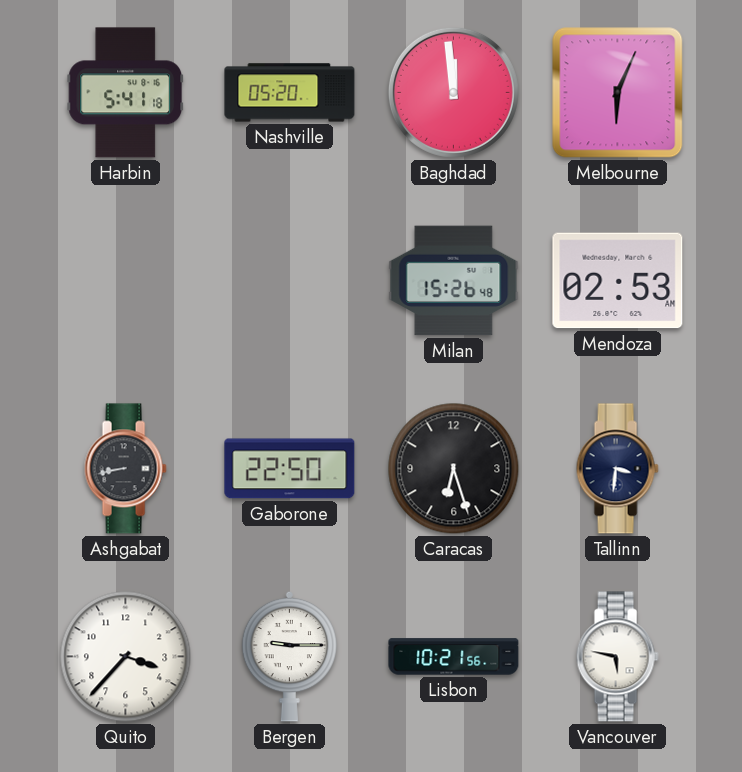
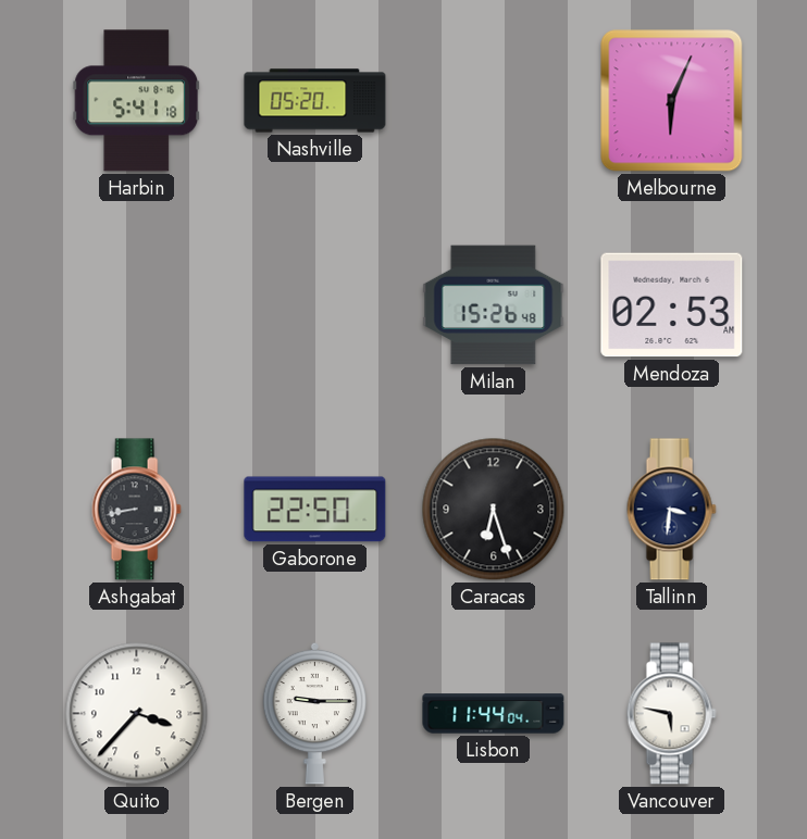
Baghdad: 11:59 -> none
Lisbon: 10:21 -> 11:44
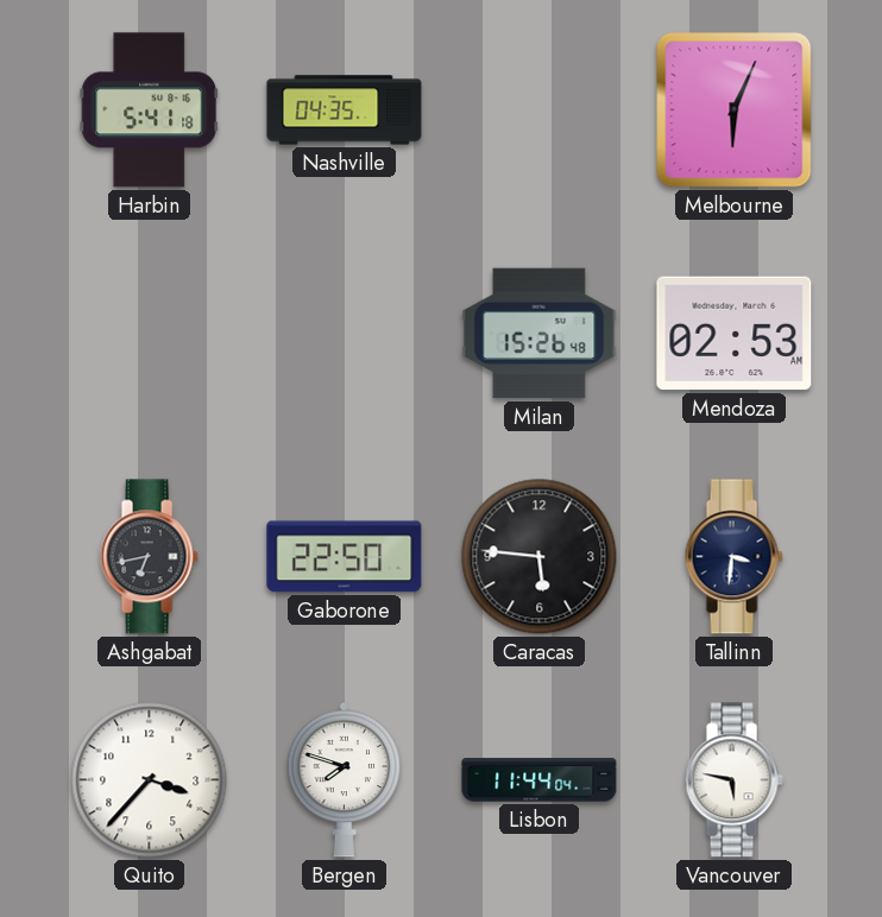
Nashville: 05:20 -> 04:35
Ashgabat: 8:43 -> 6:43
Caracas: 6:27 -> 5:46
Bergen: 9:15 -> 7:48
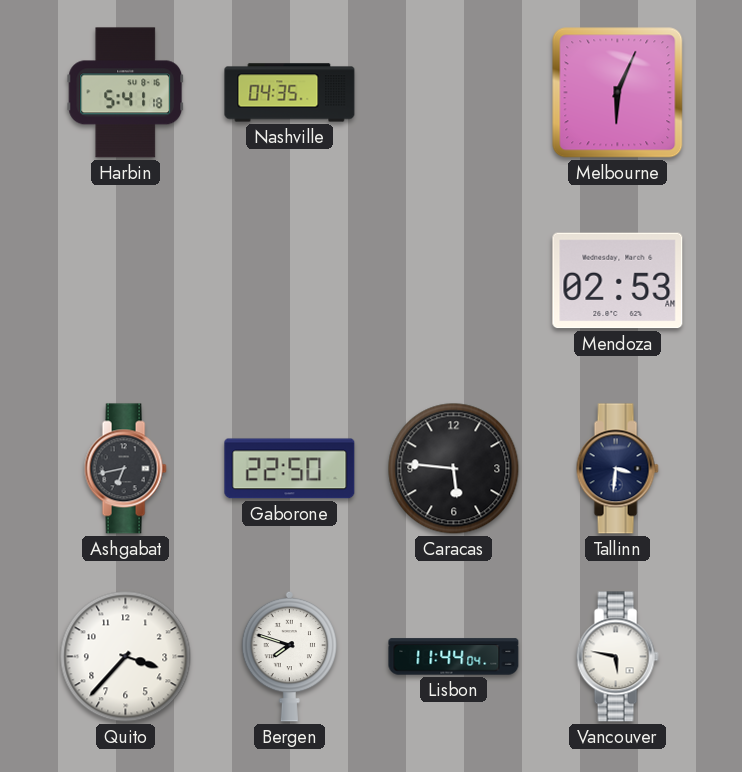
Milan: 15:26 -> none
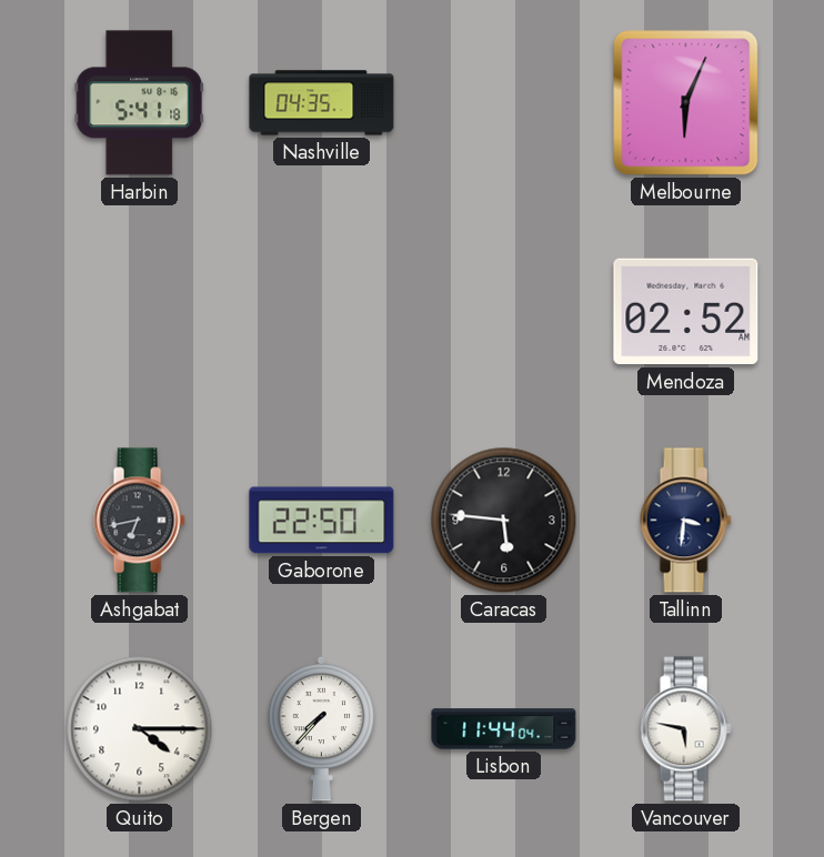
Mendoza: 02:53 -> 02:52
Quito: 3:37 -> 4:15
Bergen: 7:48 -> 7:37
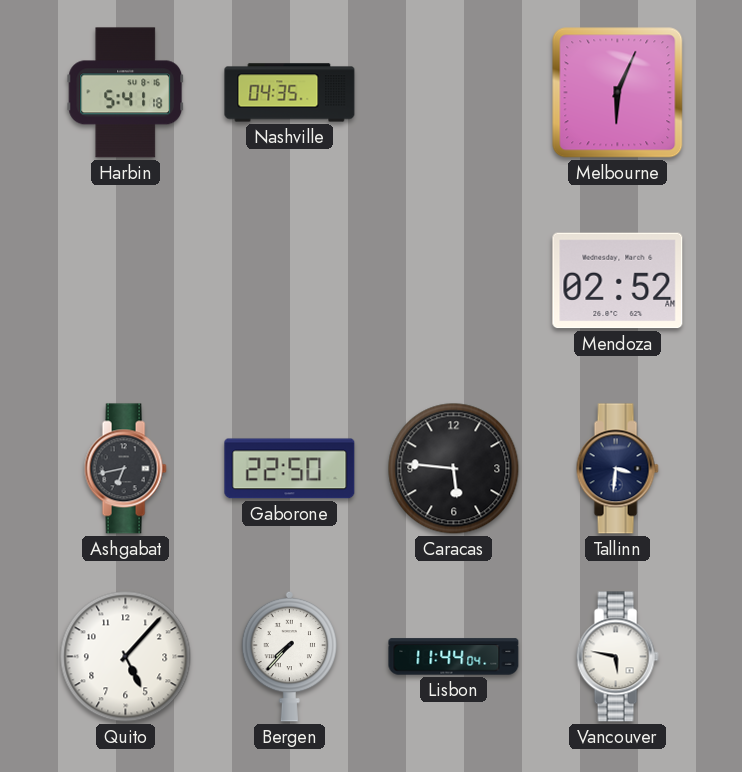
Quito: 4:15 -> 5:07
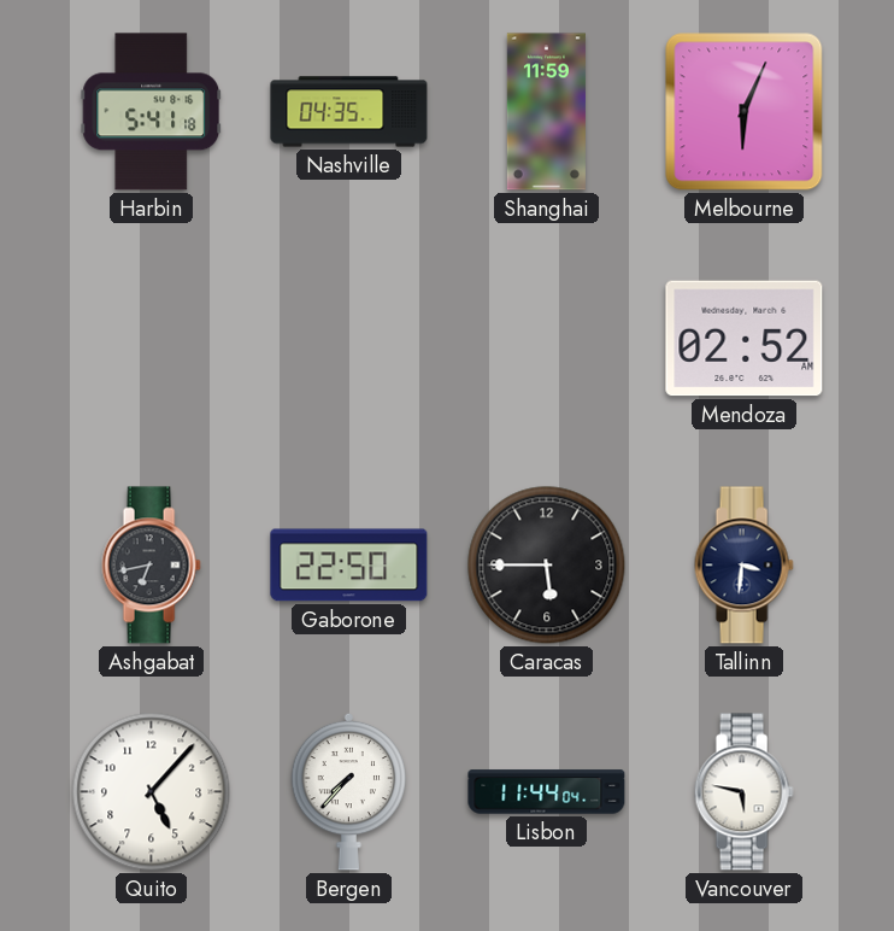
Shanghai: none -> 11:59
Caracas: 5:46 -> 5:45
